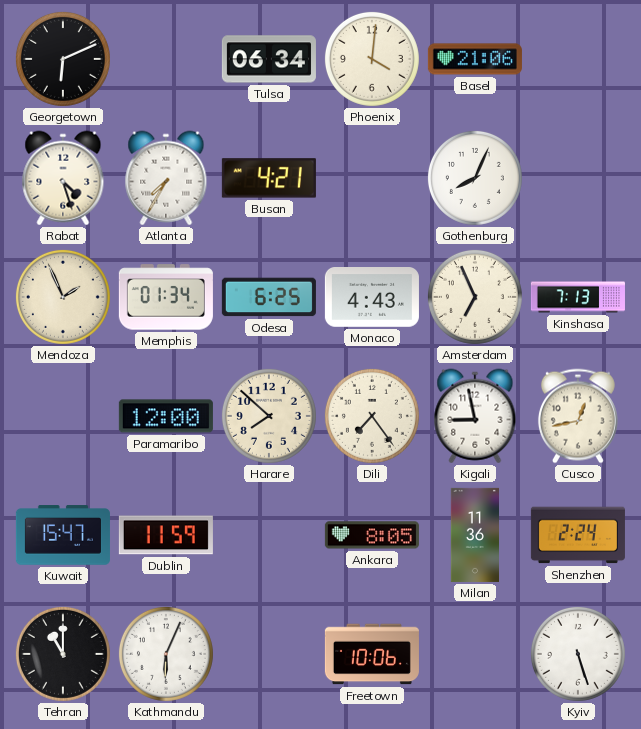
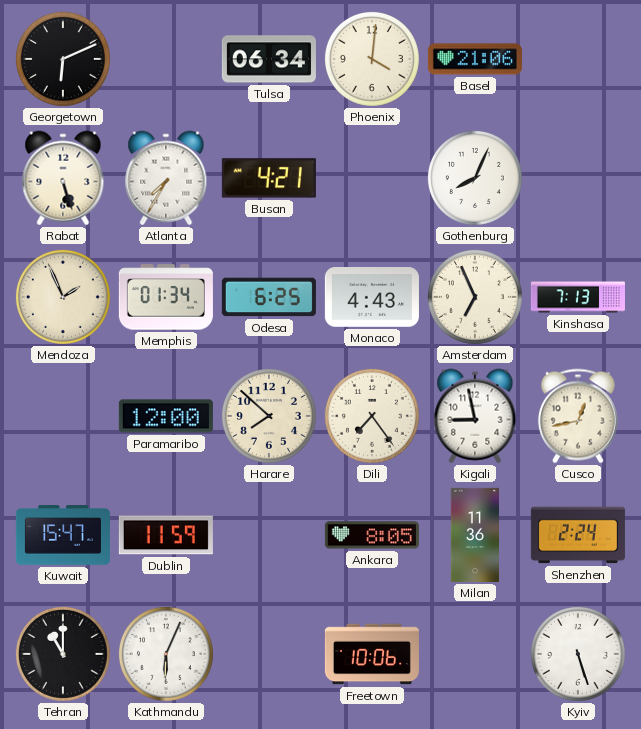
Rabat: 4:27 -> 5:27
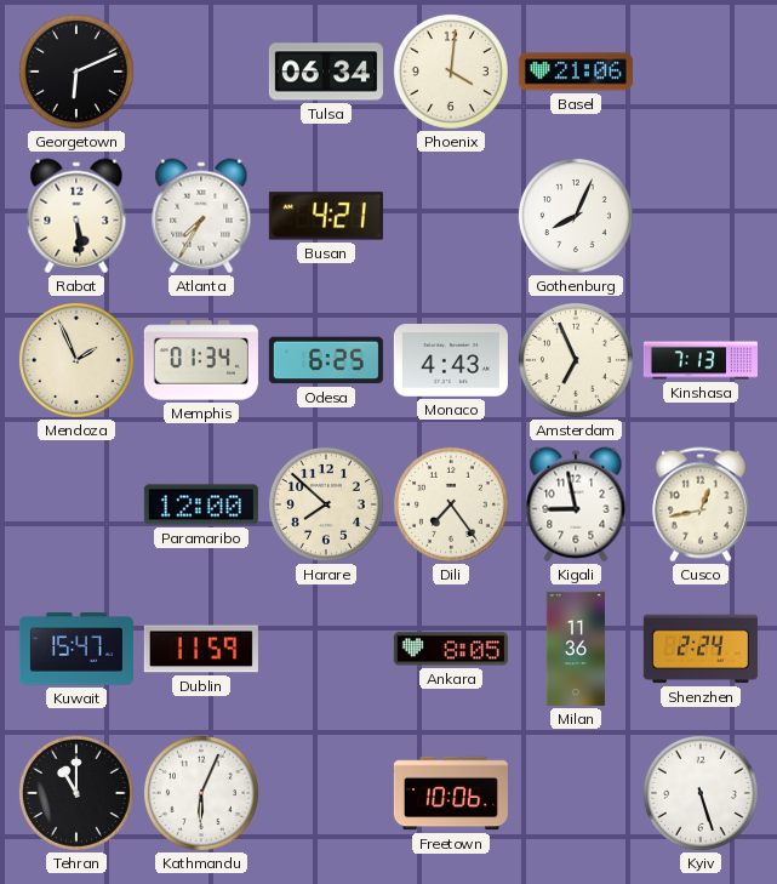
Rabat: 5:27 -> 5:29
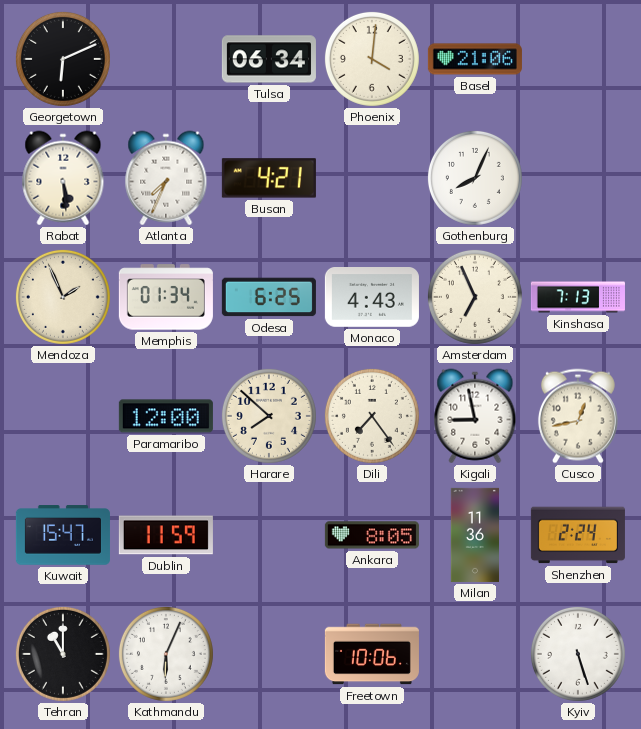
Atlanta: 7:35 -> 7:34
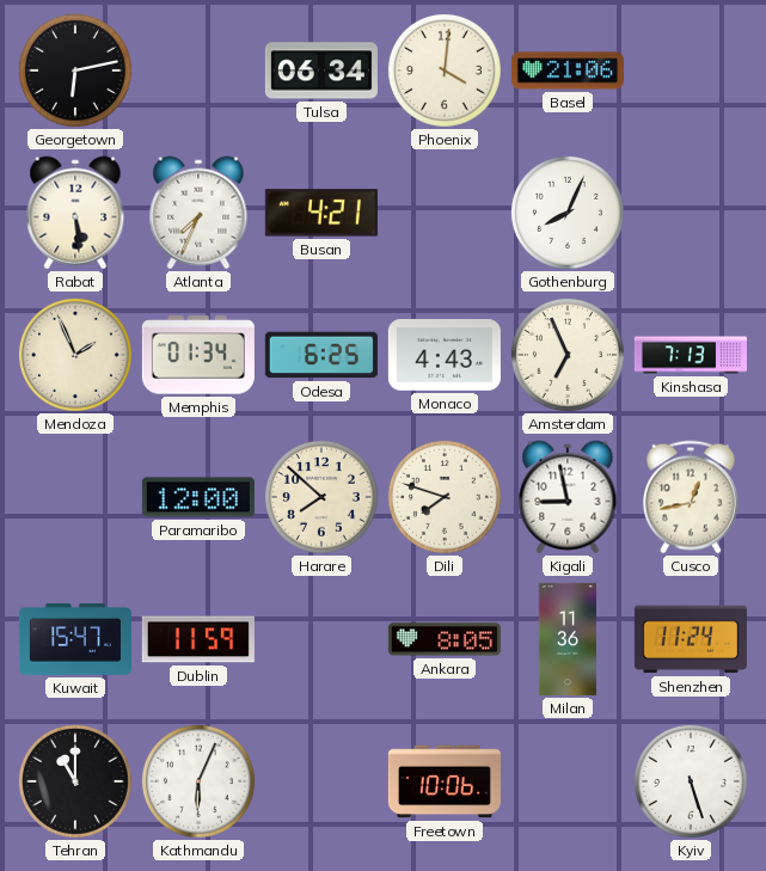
Georgetown: 6:11 -> 6:13
Dili: 7:24 -> 7:48
Shenzhen: 2:24 -> 11:24
